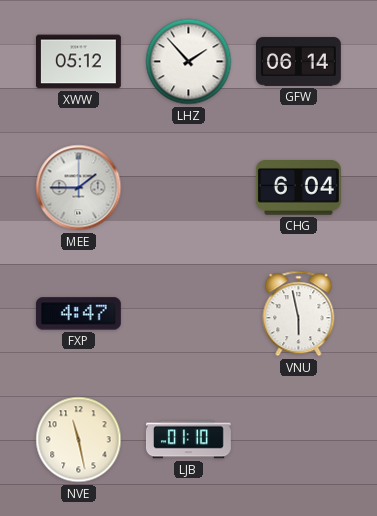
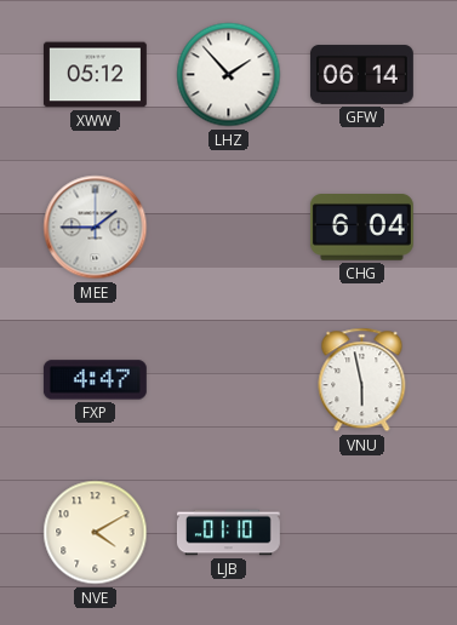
NVE: 11:28 -> 4:10
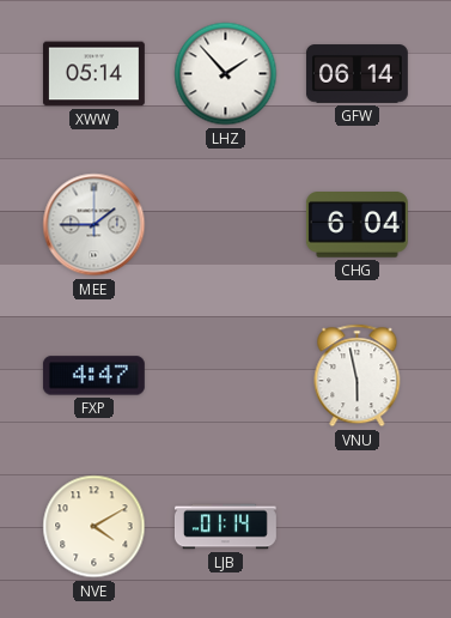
XWW: 05:12 -> 05:14
LJB: 01:10 -> 01:14
